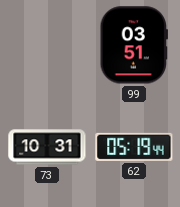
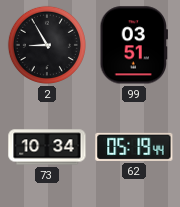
2: none -> 8:55
73: 10:31 -> 10:34
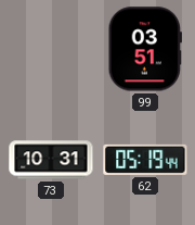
2: 8:55 -> none
73: 10:34 -> 10:31
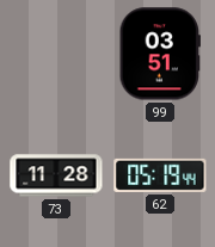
73: 10:31 -> 11:28
